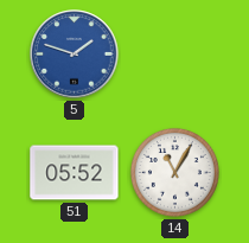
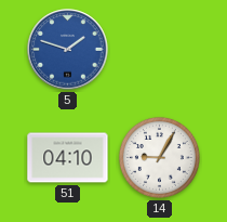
51: 05:52 -> 04:10
14: 11:05 -> 9:05
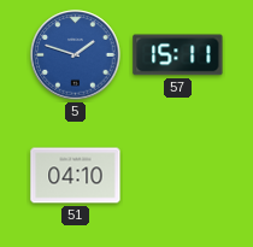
57: none -> 15:11
14: 9:05 -> none
